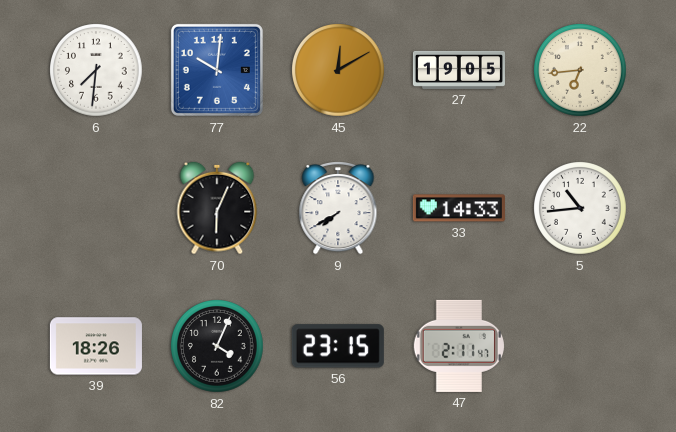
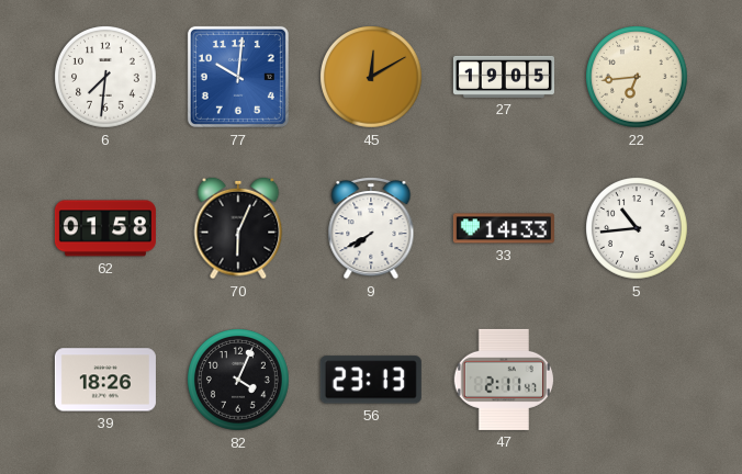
62: none -> 01:58
56: 23:15 -> 23:13
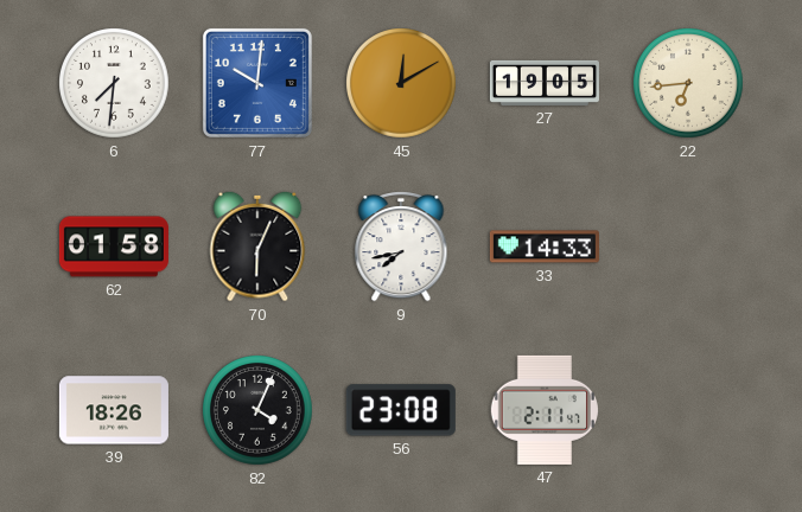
9: 7:40 -> 7:43
5: 10:44 -> none
56: 23:13 -> 23:08
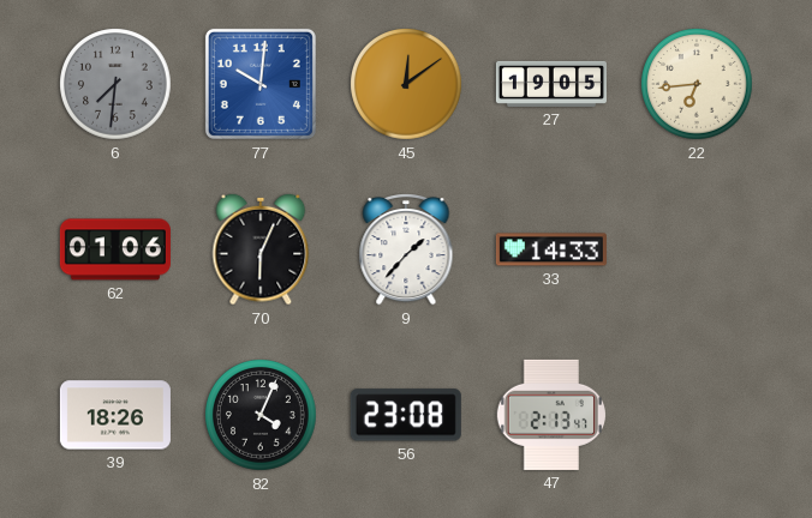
6 dial: white -> grey
45: 12:10 -> 12:09
62: 01:58 -> 01:06
9: 7:43 -> 1:37
47: 2:11 -> 2:13
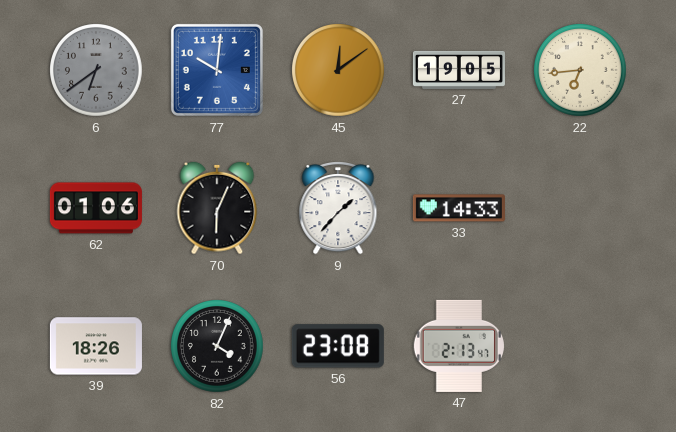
6: 7:31 -> 6:39
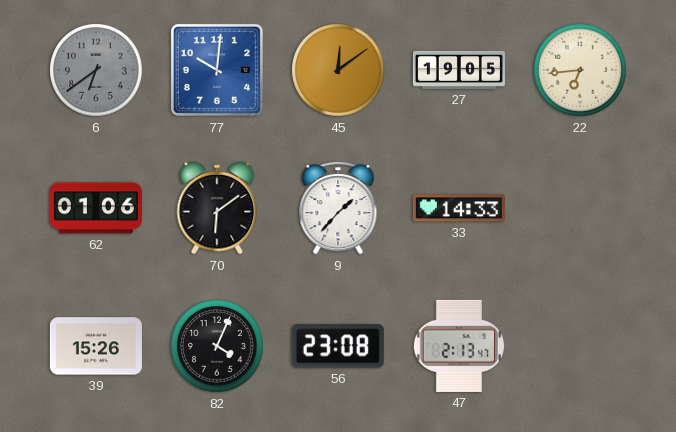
70: 6:04 -> 6:09
39: 18:26 -> 15:26
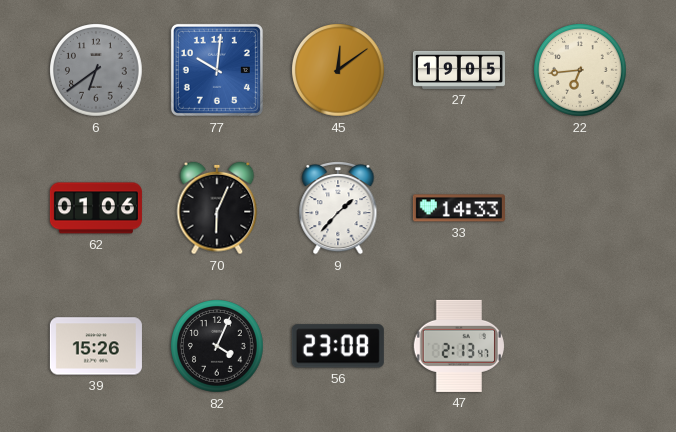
70: 6:09 -> 6:04
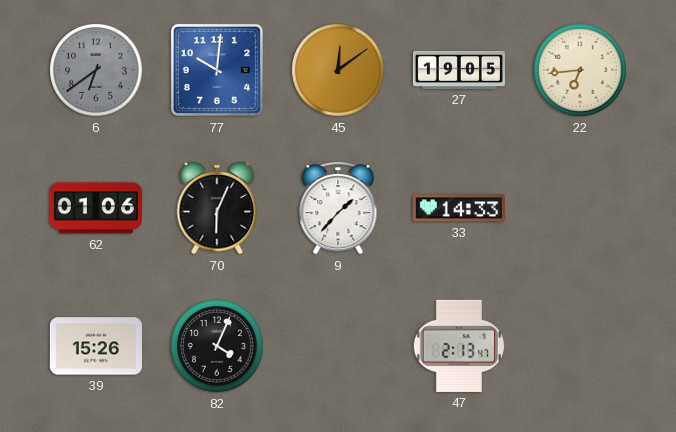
56: 23:08 -> none
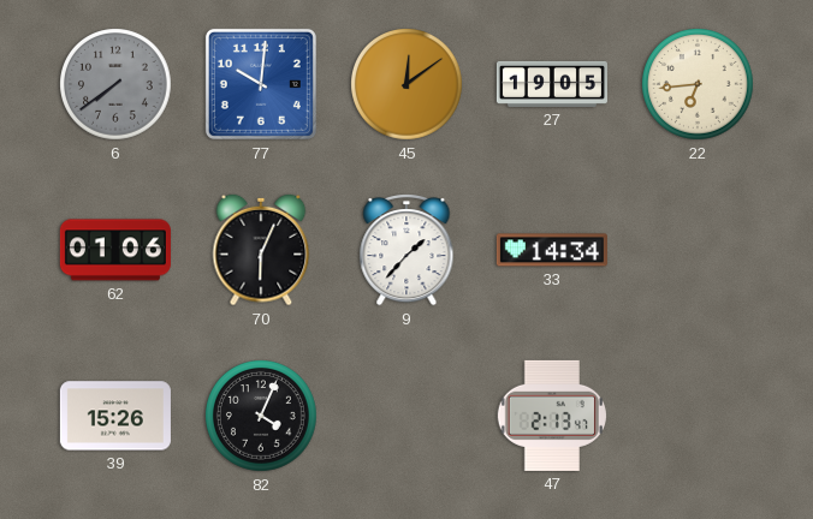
6: 6:39 -> 7:39
33: 14:33 -> 14:34
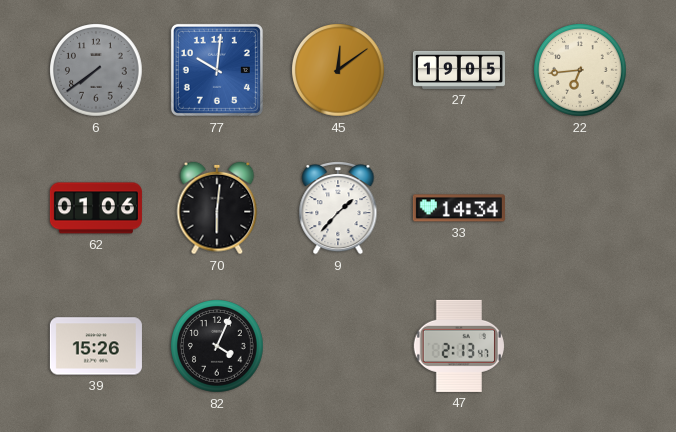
70: 6:04 -> 6:01
